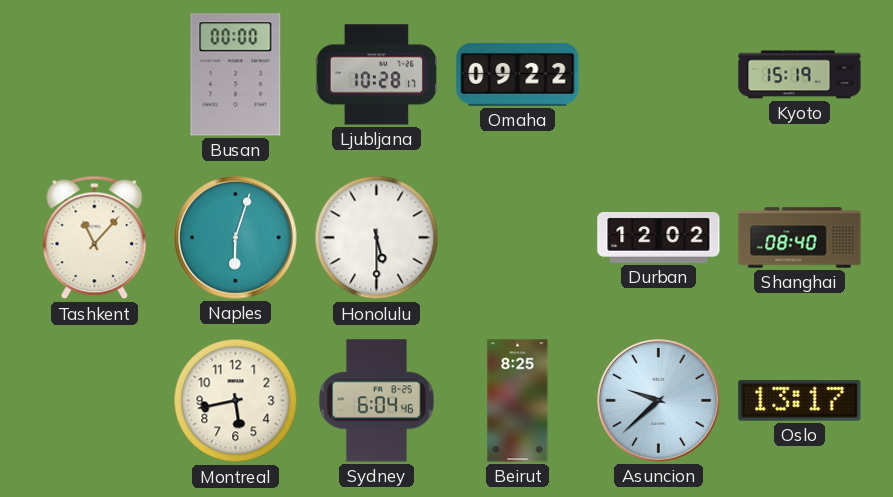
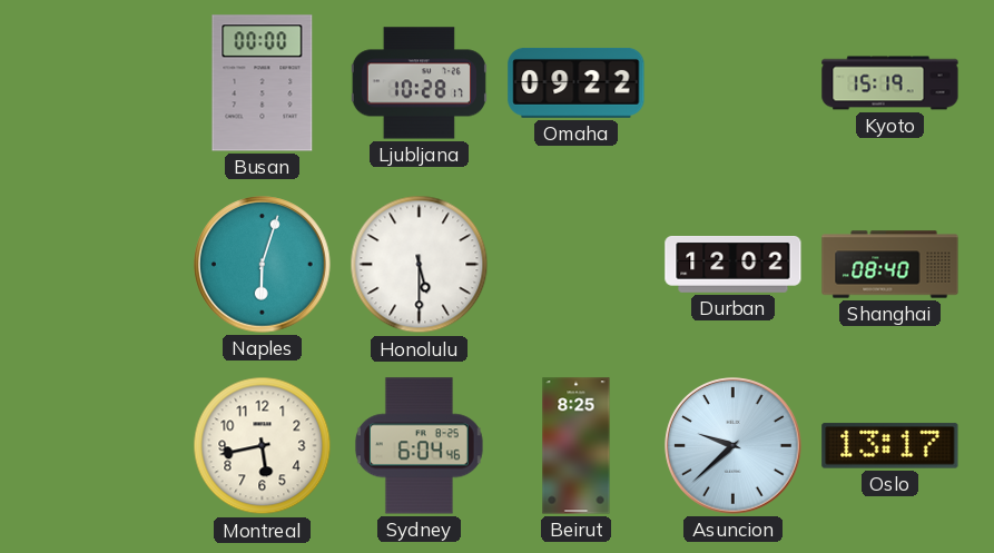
Tashkent: 11:07 -> none
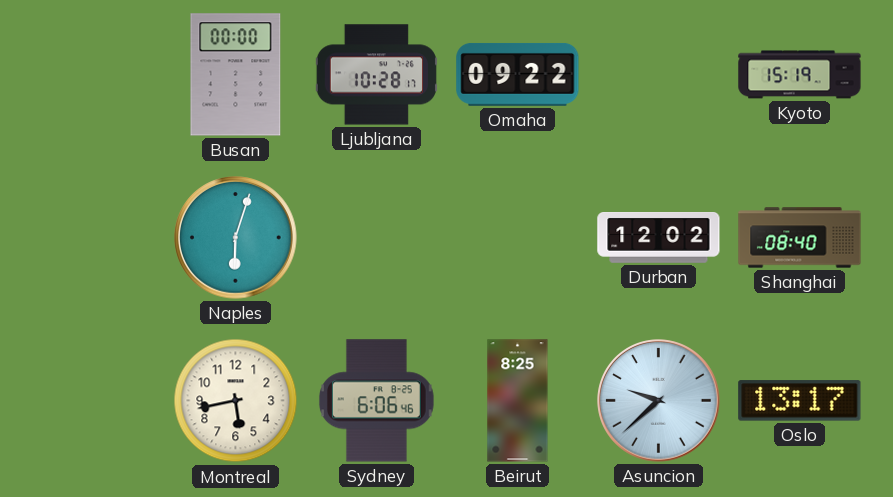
Honolulu: 5:30 -> none
Sydney: 6:04 -> 6:06
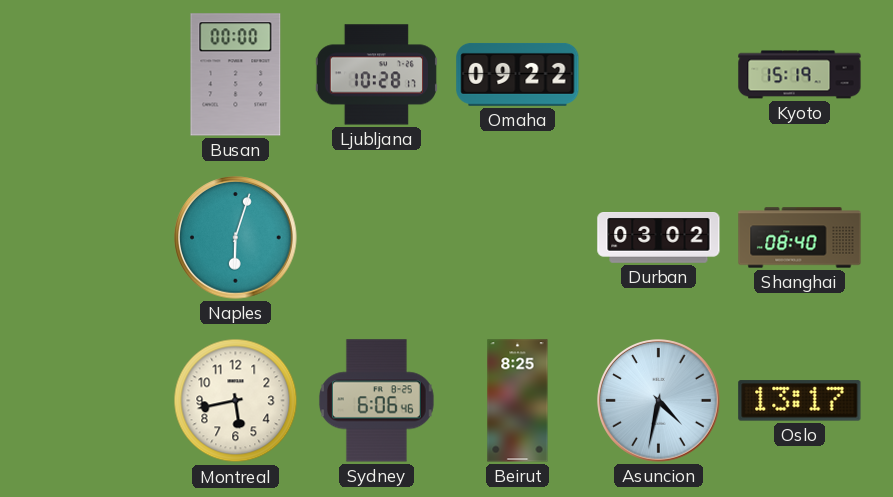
Durban: 12:02 -> 03:02
Asuncion: 9:38 -> 4:32
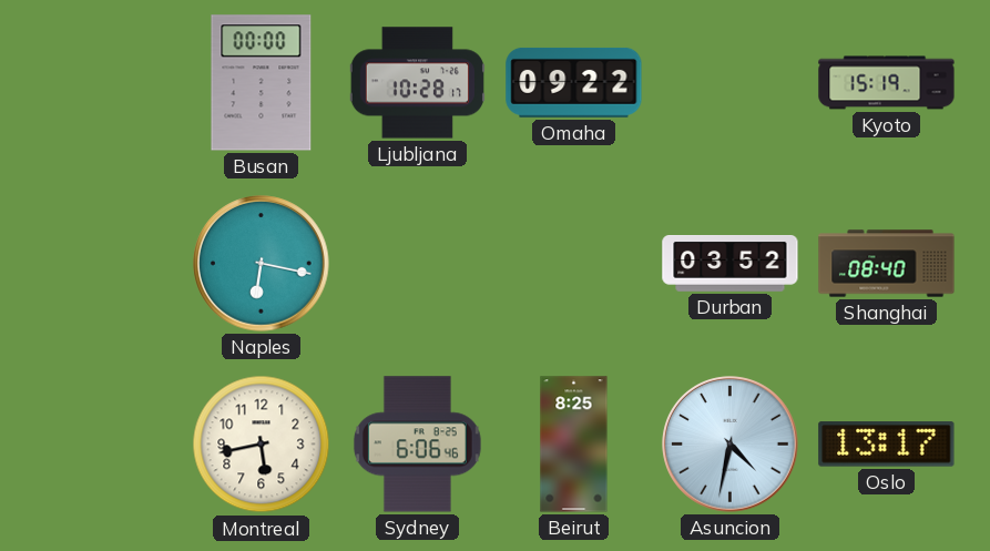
Naples: 6:03 -> 6:17
Durban: 03:02 -> 03:52
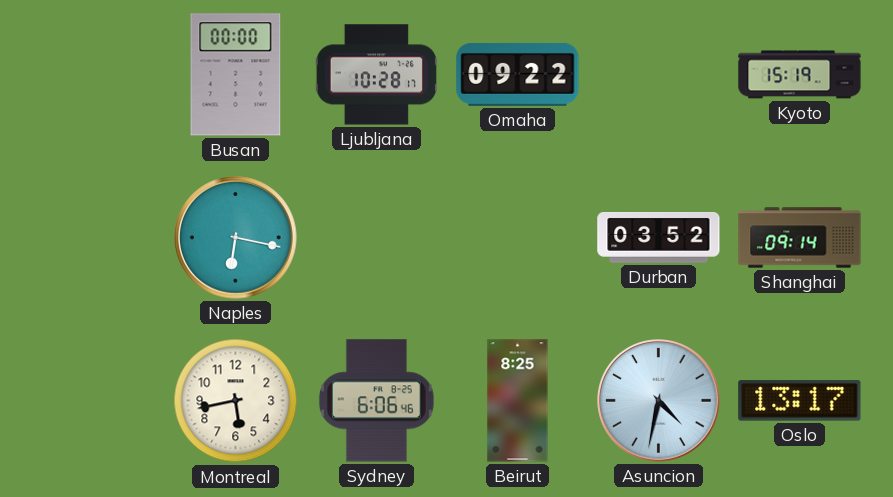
Shanghai: 08:40 -> 09:14
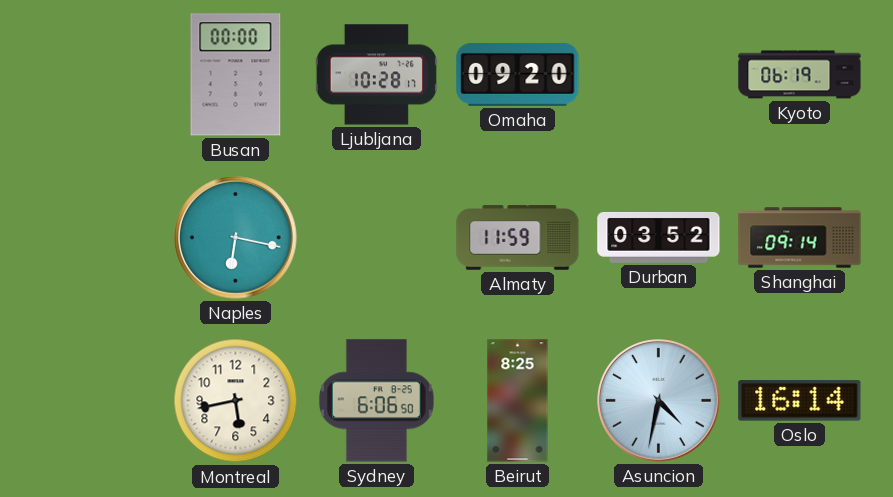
Omaha: 09:22 -> 09:20
Kyoto: 15:19 -> 06:19
Almaty: none -> 11:59
Sydney: 6:06:46 -> 6:06:50
Oslo: 13:17 -> 16:14
